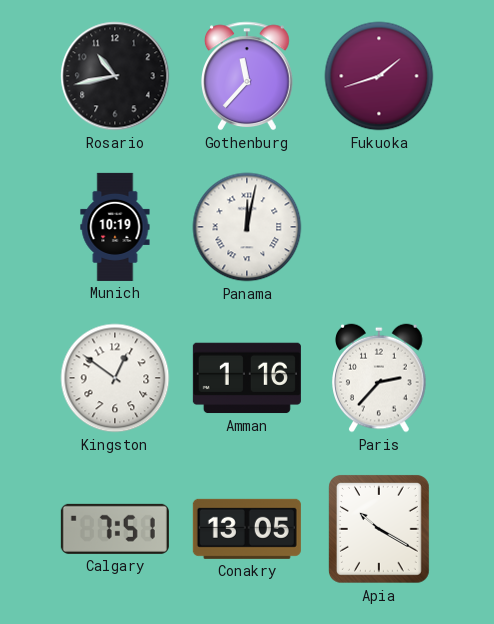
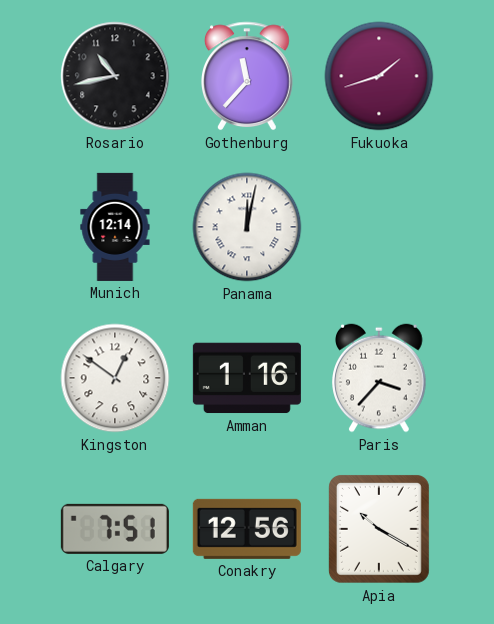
Munich: 10:19 -> 12:14
Paris: 2:37 -> 3:37
Conakry: 13:05 -> 12:56
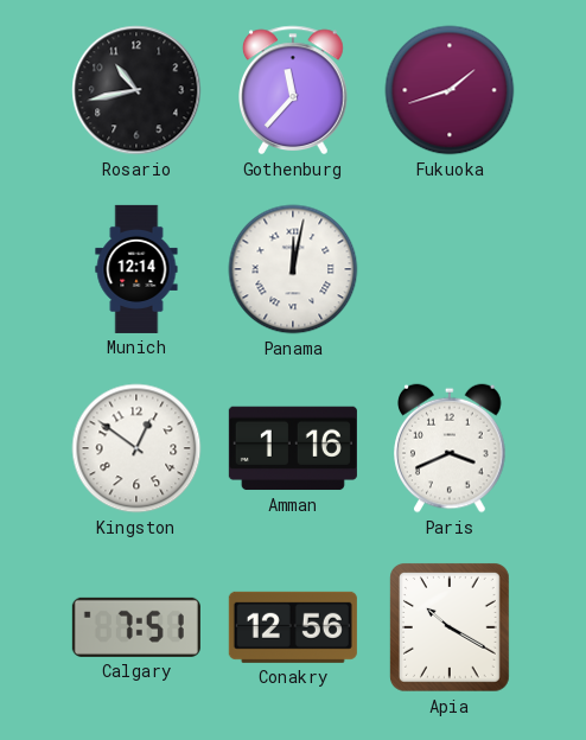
Paris: 3:37 -> 3:41
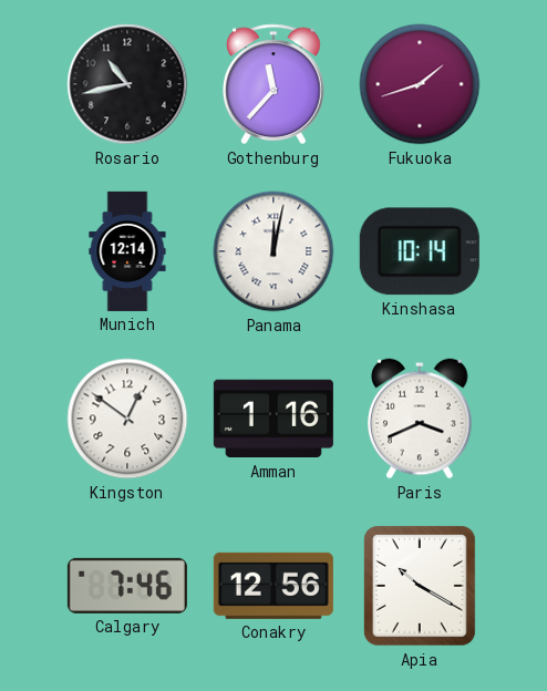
Kinshasa: none -> 10:14
Calgary: 7:51 -> 7:46
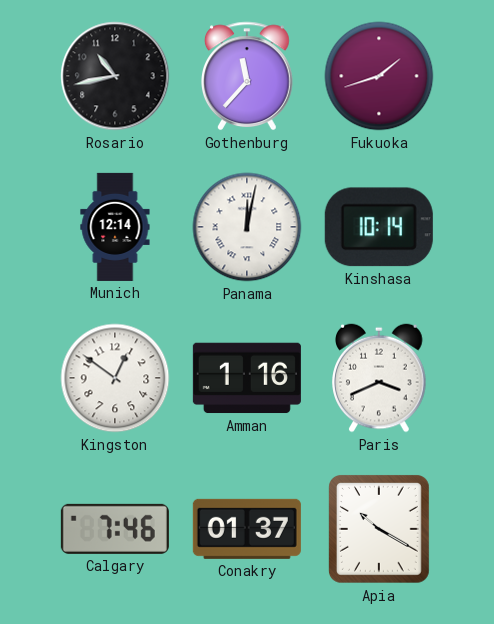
Conakry: 12:56 -> 01:37
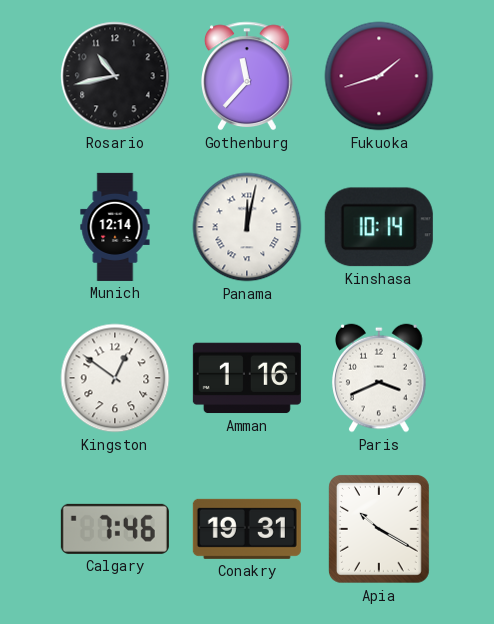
Conakry: 01:37 -> 19:31
